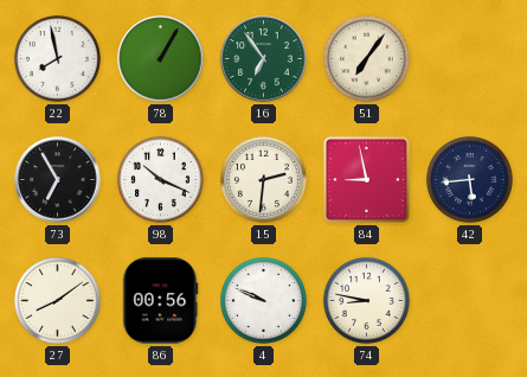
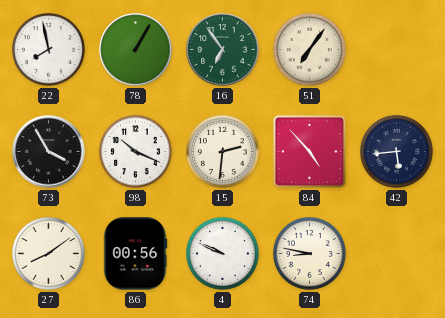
73: 6:55 -> 3:55
84: 8:58 -> 4:53
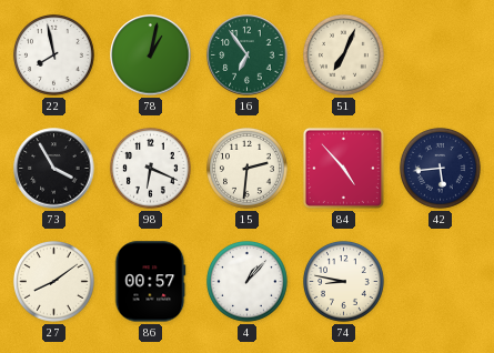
78: 1:05 -> 1:02
51: 7:06 -> 7:04
98: 10:19 -> 6:19
86: 00:56 -> 00:57
4: 9:49 -> 1:07
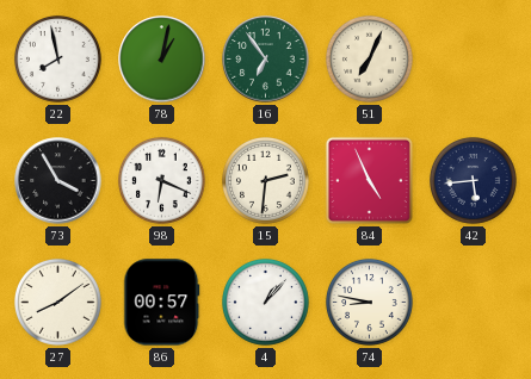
84: 4:53 -> 4:56
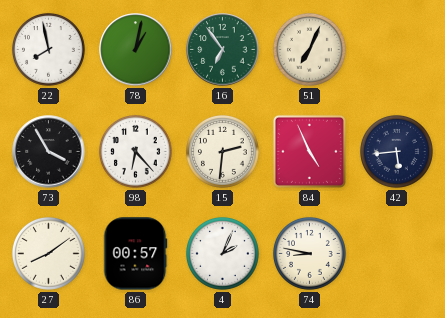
98: 6:19 -> 6:23
4: 1:07 -> 2:04
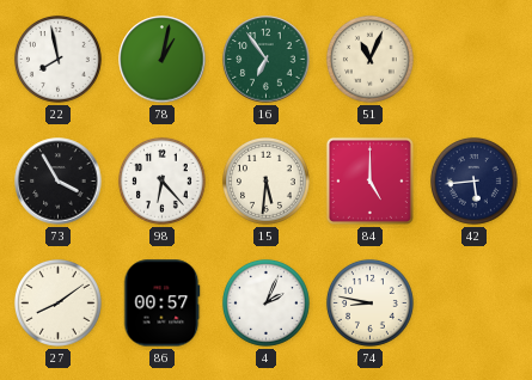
51: 7:04 -> 11:04
15: 2:31 -> 5:31
84: 4:56 -> 5:00
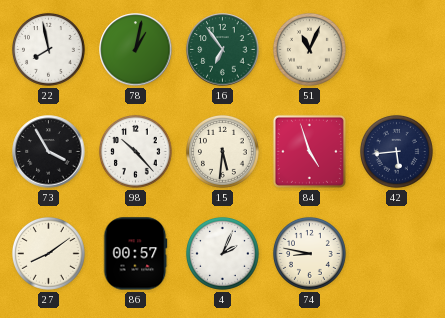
98: 6:23 -> 10:23
84: 5:00 -> 4:57
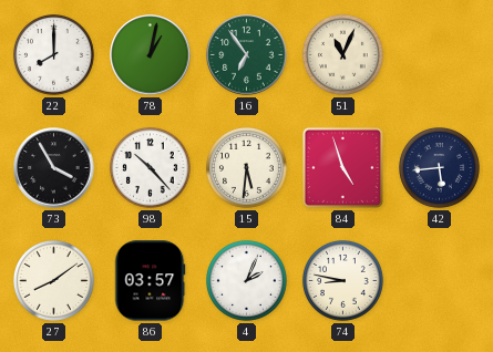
22: 7:58 -> 8:00
86: 00:57 -> 03:57
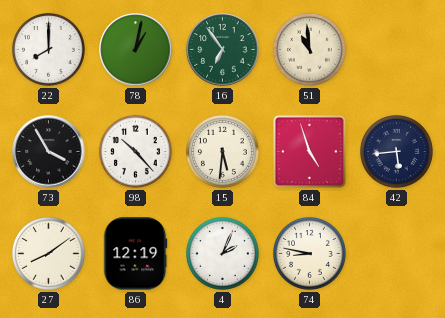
51: 11:04 -> 10:59
86: 03:57 -> 12:19
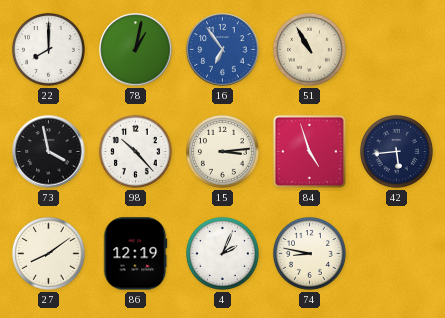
16 dial: green -> blue
51: 10:59 -> 10:55
73: 3:55 -> 3:58
15: 5:31 -> 3:14
